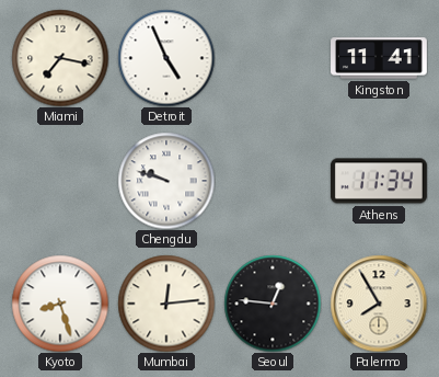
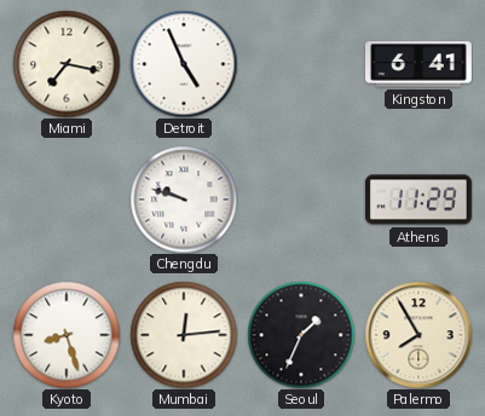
Kingston: 11:41 -> 6:41
Athens: 11:34 -> 11:29
Seoul: 12:46 -> 1:34
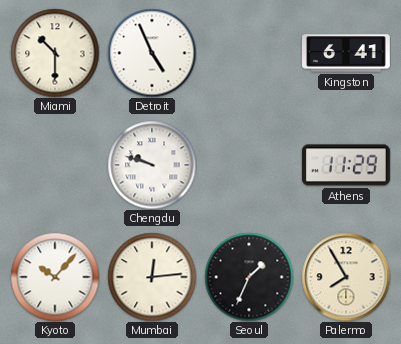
Miami: 7:17 -> 10:30
Kyoto: 8:27 -> 10:07
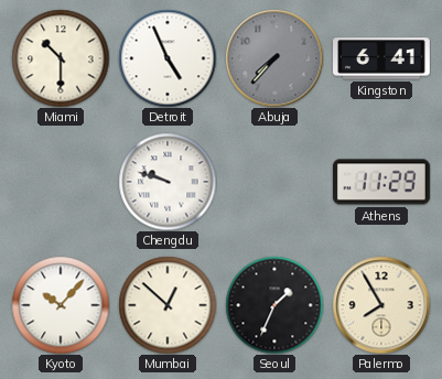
Abuja: none -> 7:37
Mumbai: 12:14 -> 12:52
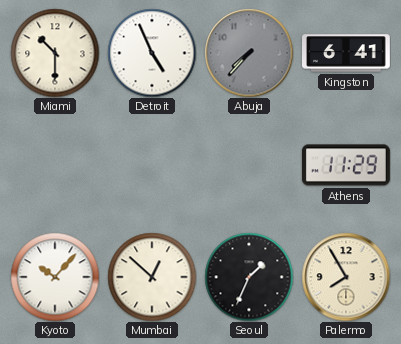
Chengdu: 9:48 -> none
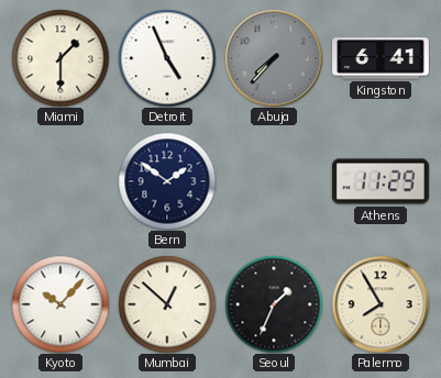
Miami: 10:30 -> 1:30
Bern: none -> 1:51
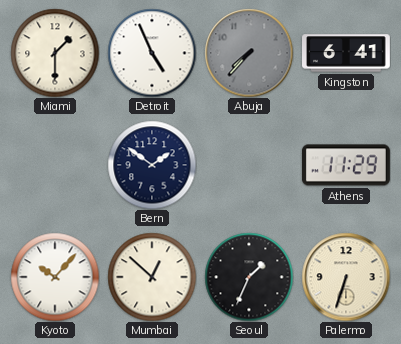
Palermo: 7:55 -> 6:33
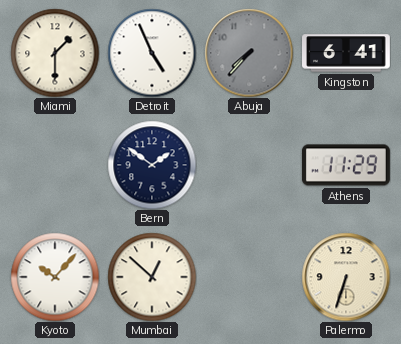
Seoul: 1:34 -> none
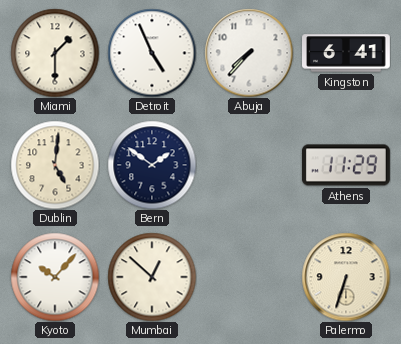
Abuja dial: grey -> white
Dublin: none -> 5:01
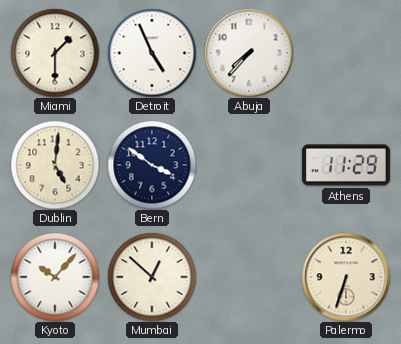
Kingston: 6:41 -> none
Bern: 1:51 -> 3:51
